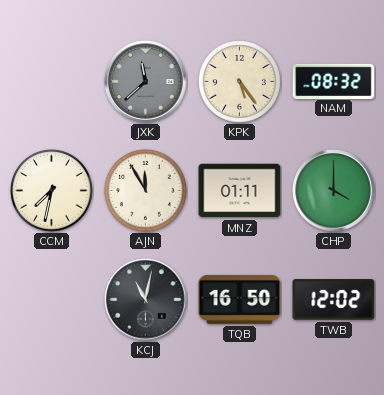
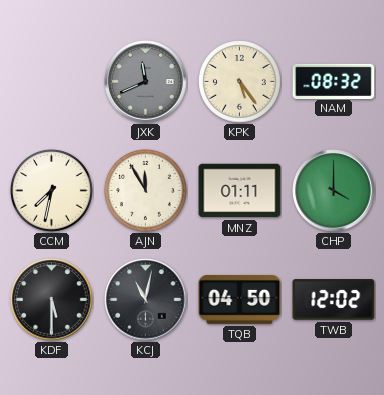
JXK: 11:38 -> 11:41
KDF: none -> 5:30
TQB: 16:50 -> 04:50
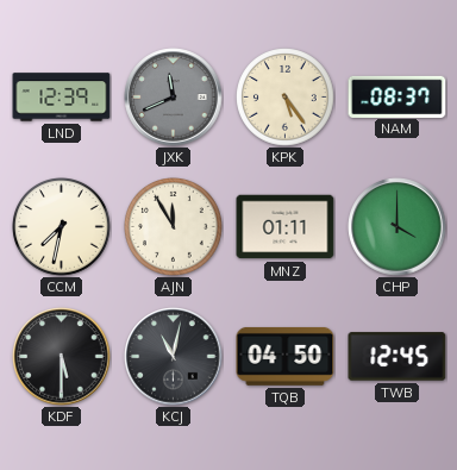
LND: none -> 12:39
NAM: 08:32 -> 08:37
TWB: 12:02 -> 12:45
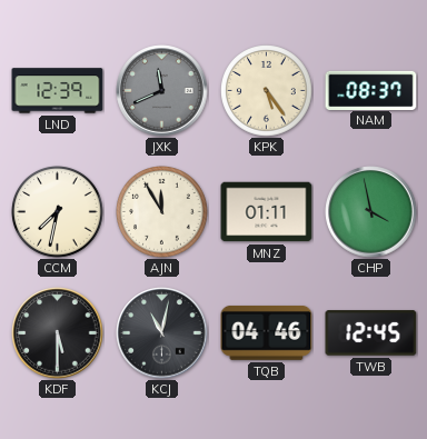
CHP: 4:00 -> 3:58
TQB: 04:50 -> 04:46
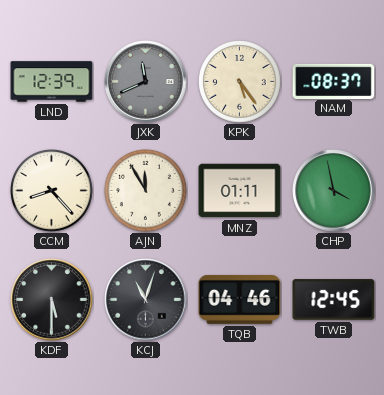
CCM: 7:32 -> 8:23
KCJ: 11:02 -> 11:03
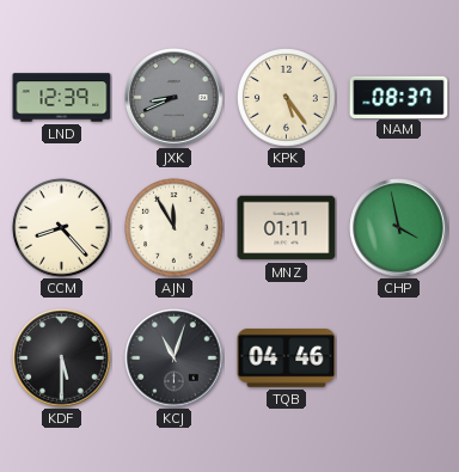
JXK: 11:41 -> 8:41
TWB: 12:45 -> none
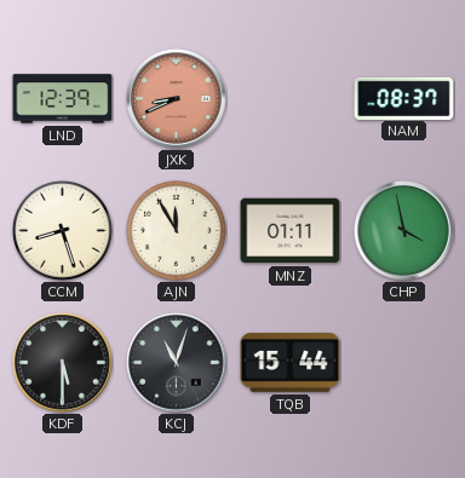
JXK dial: grey -> salmon
KPK: 5:24 -> none
CCM: 8:23 -> 8:27
TQB: 04:46 -> 15:44
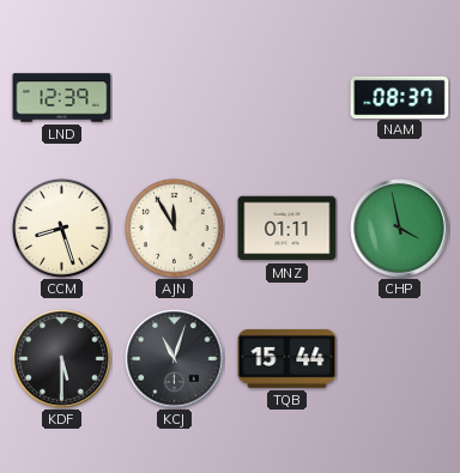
JXK: 8:41 -> none
